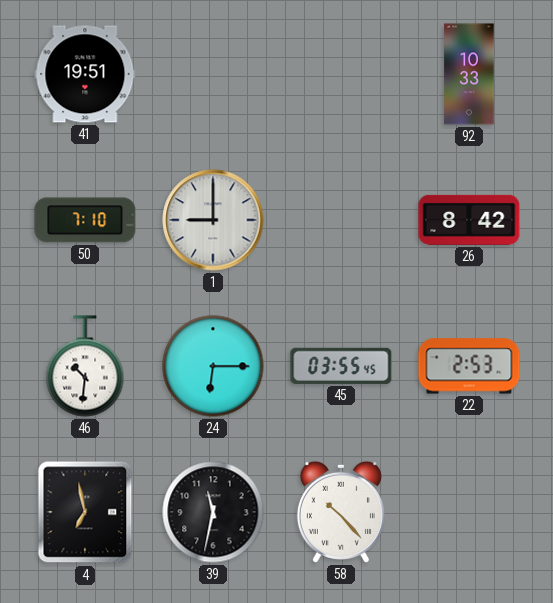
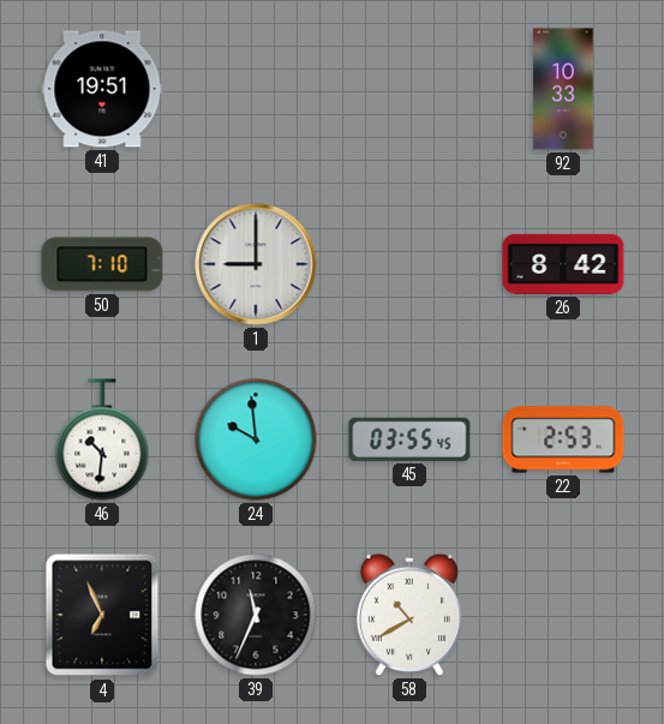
24: 6:15 -> 9:59
4: 6:58 -> 6:56
39: 11:32 -> 11:34
58: 10:23 -> 10:40
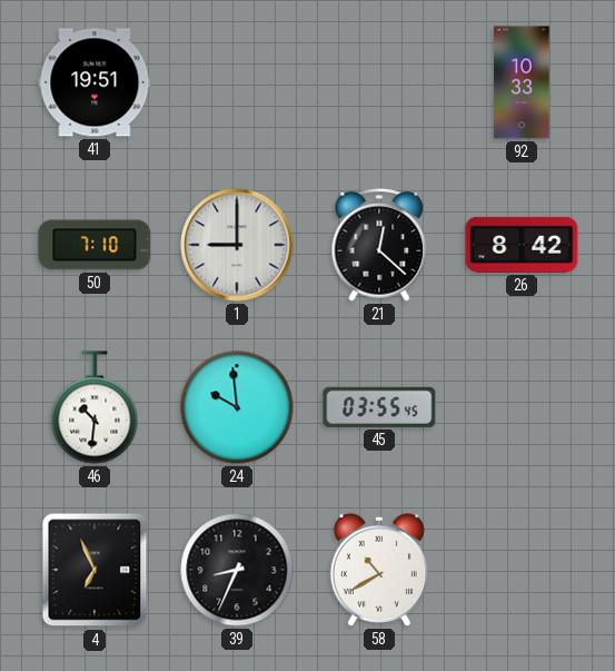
21: none -> 12:22
22: 2:53 -> none
39: 11:34 -> 8:34
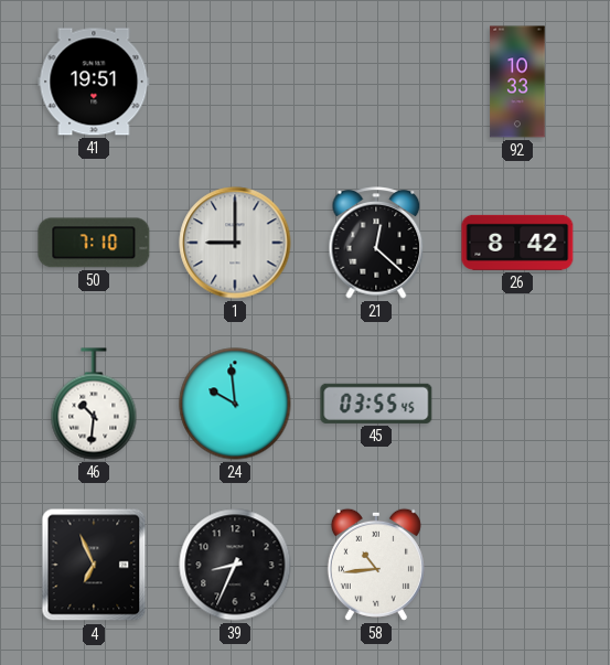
58: 10:40 -> 10:44
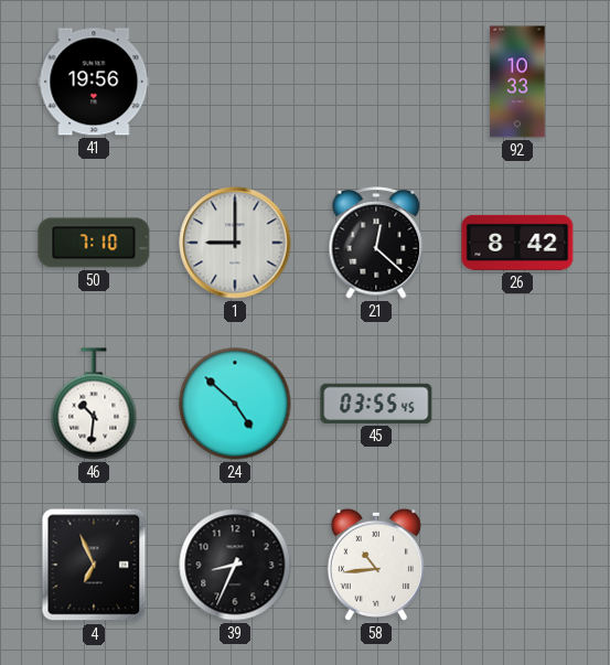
41: 19:51 -> 19:56
24: 9:59 -> 4:52
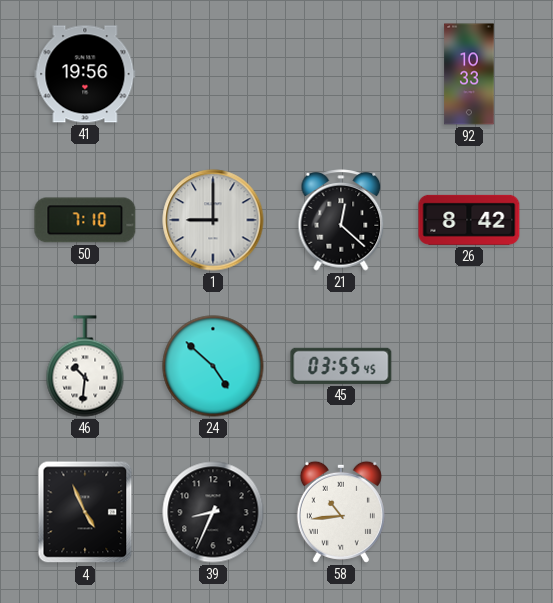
4: 6:56 -> 4:56
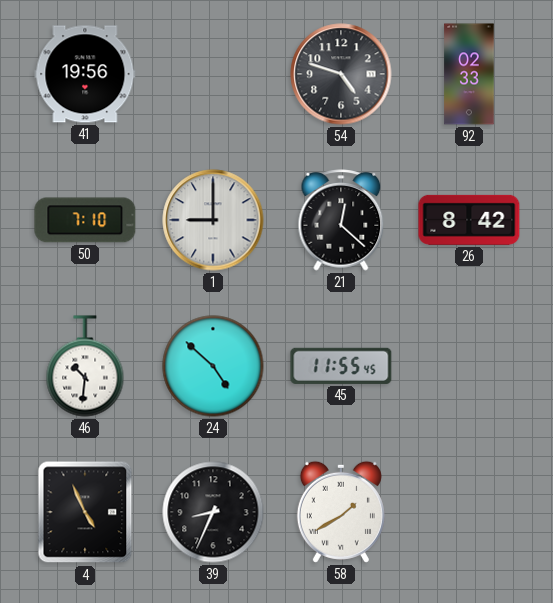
54: none -> 4:48
92: 10:33 -> 02:33
45: 03:55 -> 11:55
58: 10:44 -> 1:40
